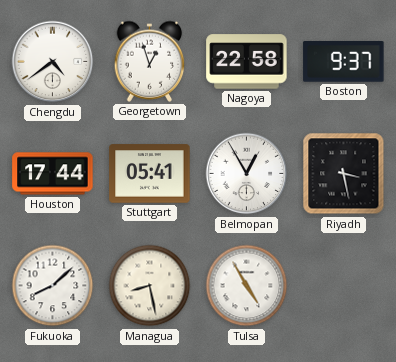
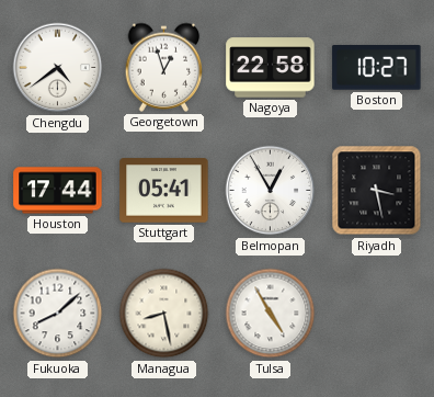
Boston: 9:37 -> 10:27
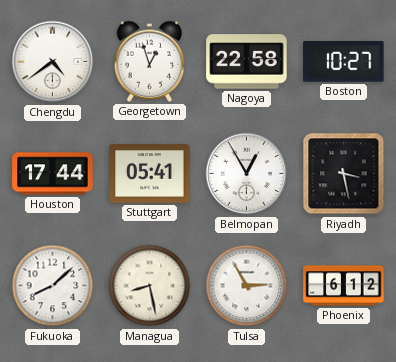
Tulsa: 4:55 -> 2:55
Phoenix: none -> 6:12
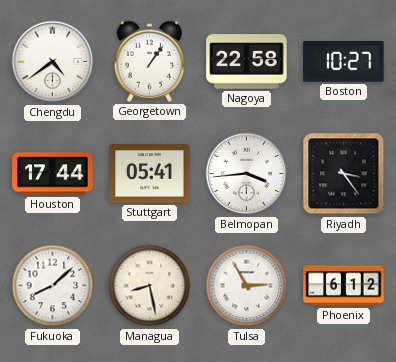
Georgetown: 12:57 -> 1:06
Belmopan: 12:55 -> 3:44
Riyadh: 3:28 -> 3:24
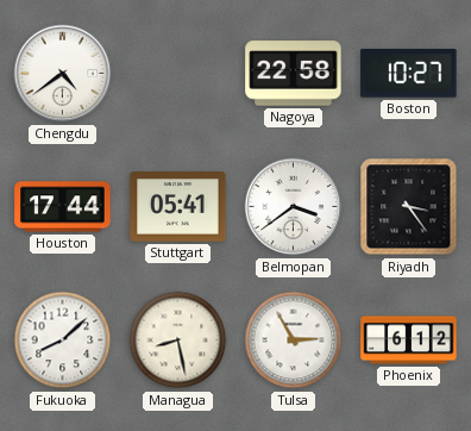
Georgetown: 1:06 -> none
Belmopan: 3:44 -> 3:39
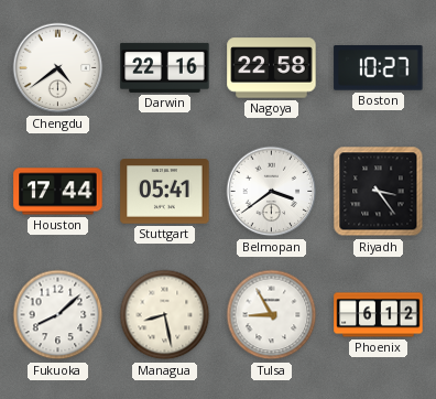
Darwin: none -> 22:16
Tulsa: 2:55 -> 8:55
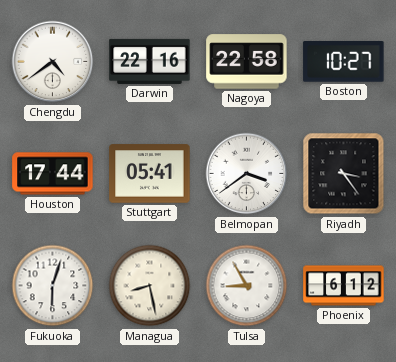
Fukuoka: 8:08 -> 6:03
